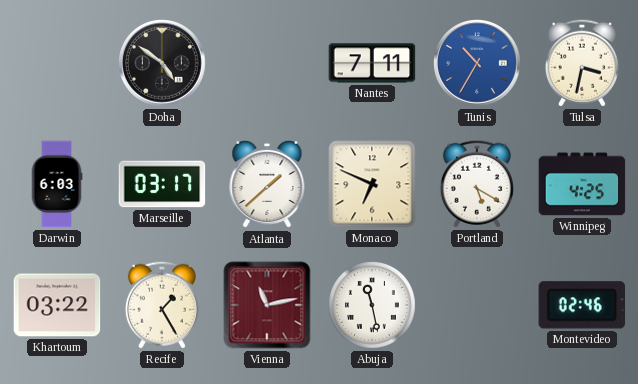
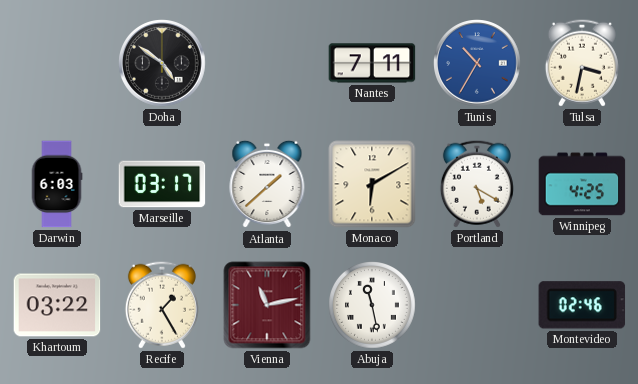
Monaco: 6:49 -> 6:10
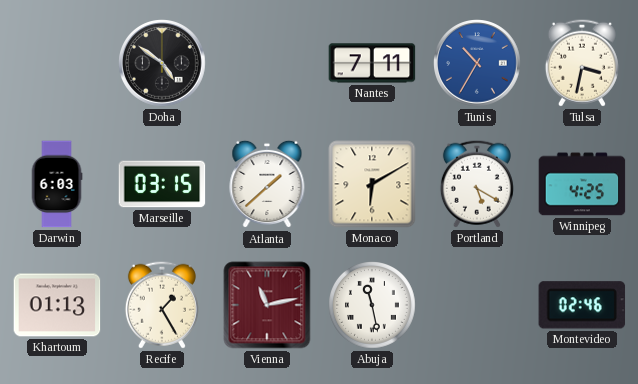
Marseille: 03:17 -> 03:15
Khartoum: 03:22 -> 01:13
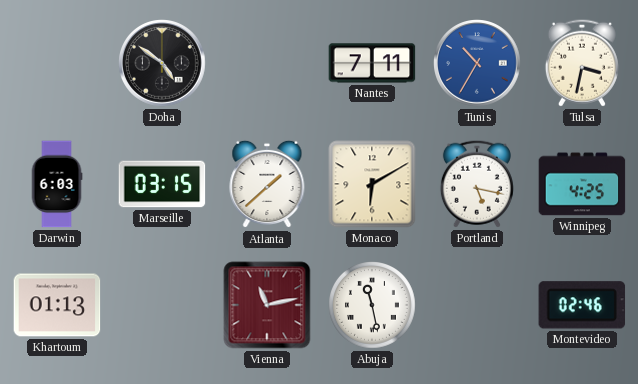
Portland: 5:20 -> 5:17
Recife: 1:25 -> none
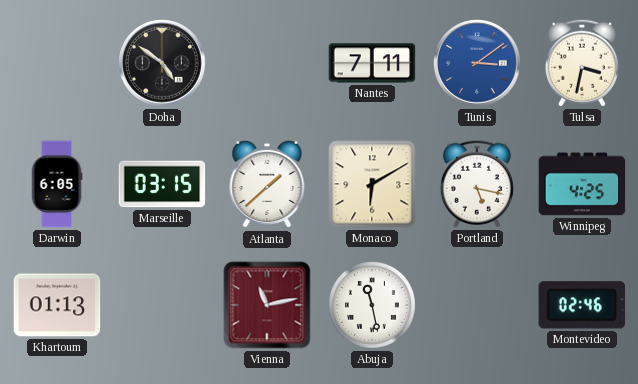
Tunis: 10:35 -> 3:09
Darwin: 6:03 -> 6:05
